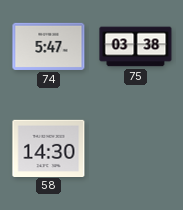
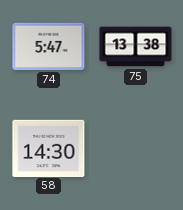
75: 03:38 -> 13:38
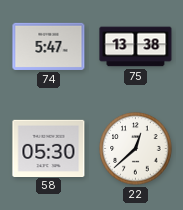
58: 14:30 -> 05:30
22: none -> 12:38
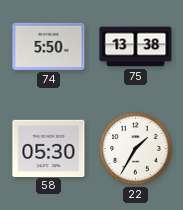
74: 5:47 -> 5:50
22: 12:38 -> 1:35
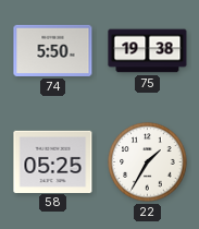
75: 13:38 -> 19:38
58: 05:30 -> 05:25
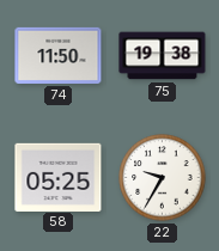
74: 5:50 -> 11:50
22: 1:35 -> 9:35
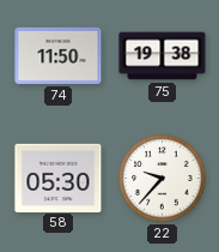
58: 05:25 -> 05:30
22: 9:35 -> 9:37
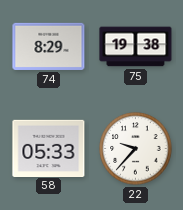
74: 11:50 -> 8:29
58: 05:30 -> 05:33
